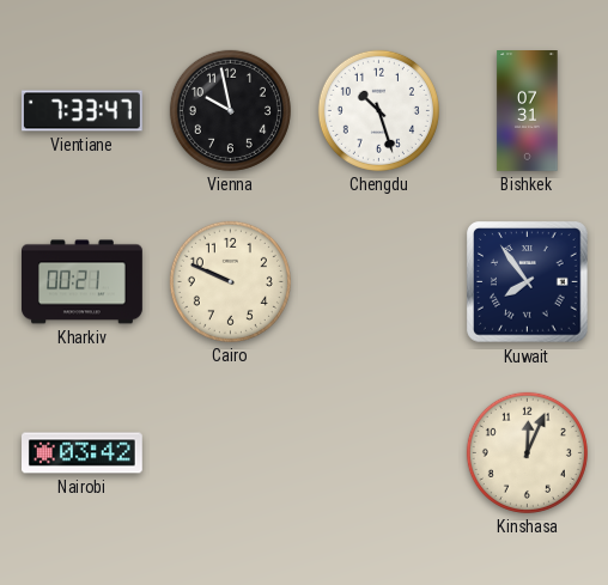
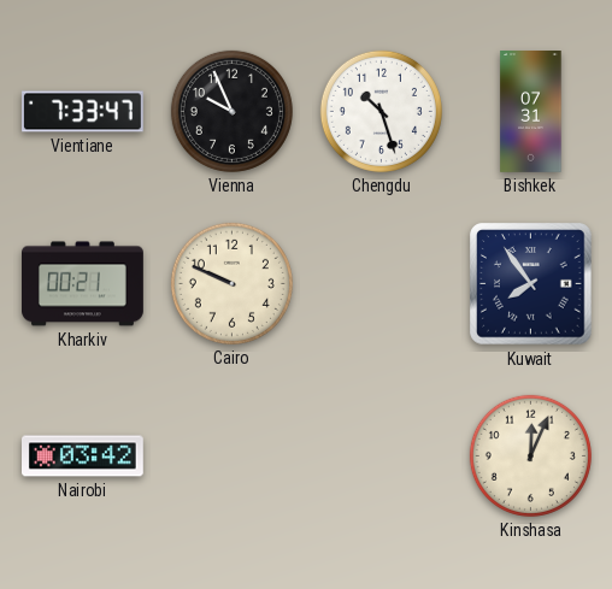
Vienna: 9:58 -> 9:56
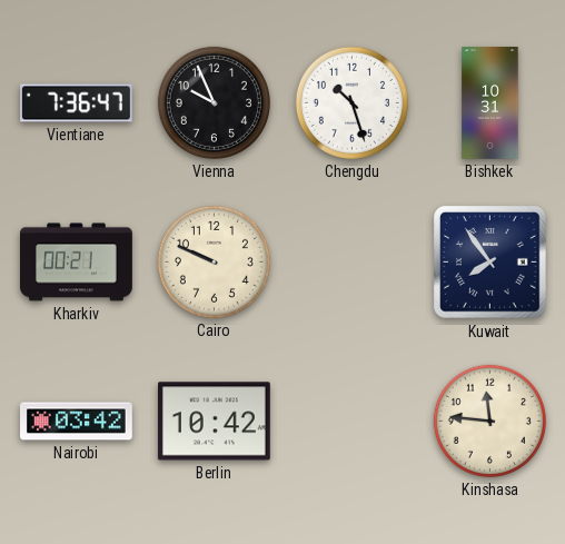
Vientiane: 7:33 -> 7:36
Bishkek: 07:31 -> 10:31
Berlin: none -> 10:42
Kinshasa: 12:04 -> 11:46
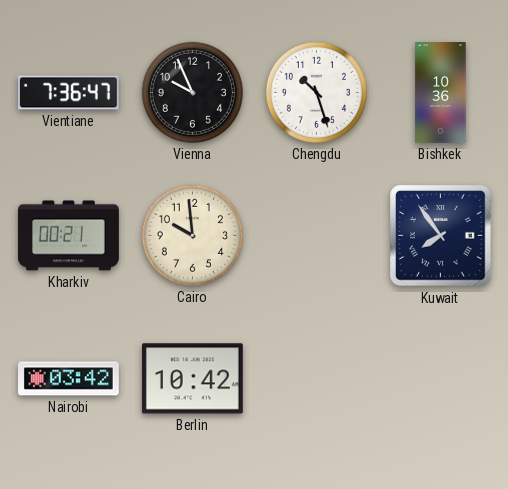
Bishkek: 10:31 -> 10:36
Cairo: 9:49 -> 9:59
Kinshasa: 11:46 -> none
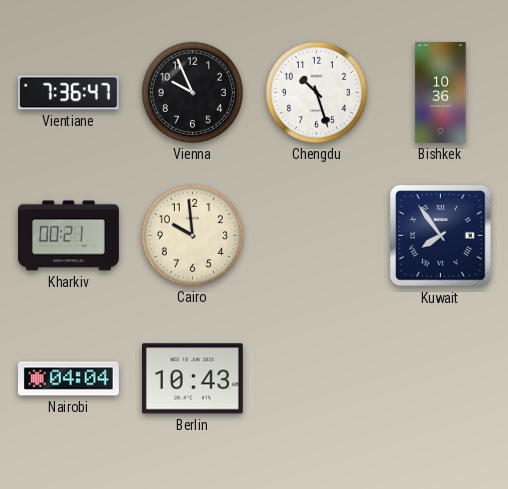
Nairobi: 03:42 -> 04:04
Berlin: 10:42 -> 10:43
